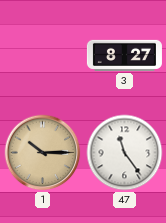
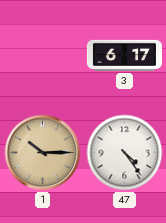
3: 8:27 -> 6:17
47: 11:24 -> 4:24
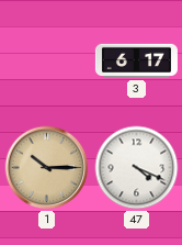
47: 4:24 -> 4:19
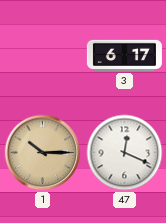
47: 4:19 -> 12:19
